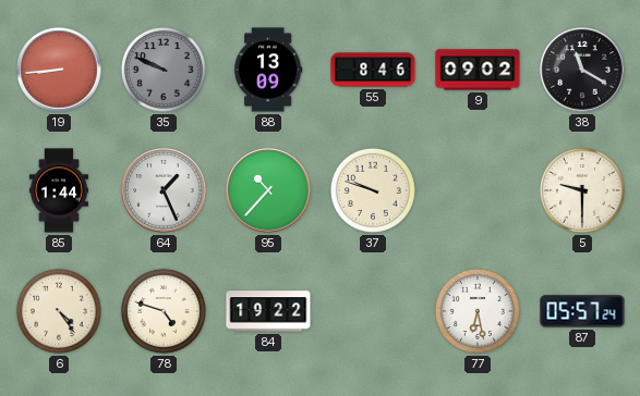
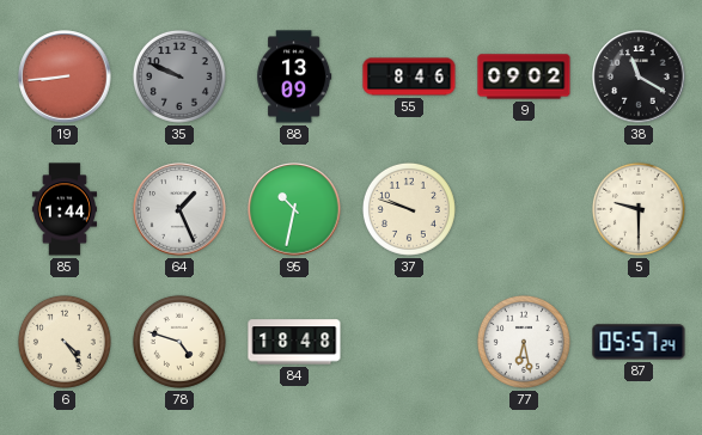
95: 10:37 -> 10:32
84: 19:22 -> 18:48
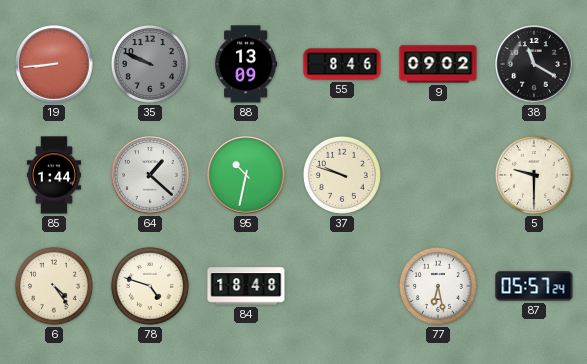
64: 1:26 -> 1:22
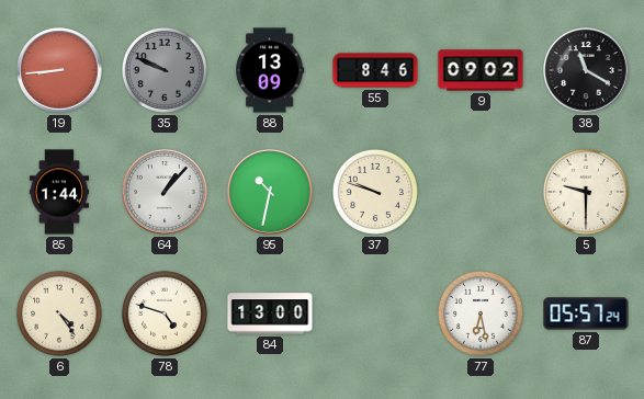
64: 1:22 -> 1:07
84: 18:48 -> 13:00
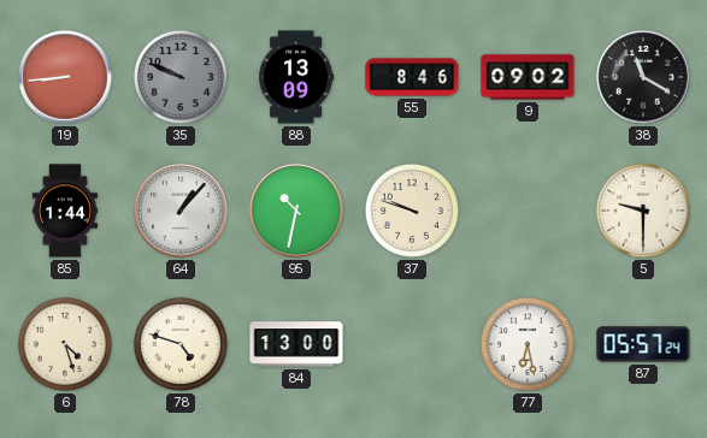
6: 4:24 -> 4:27
